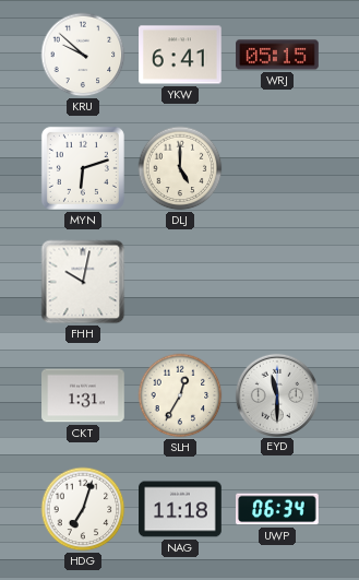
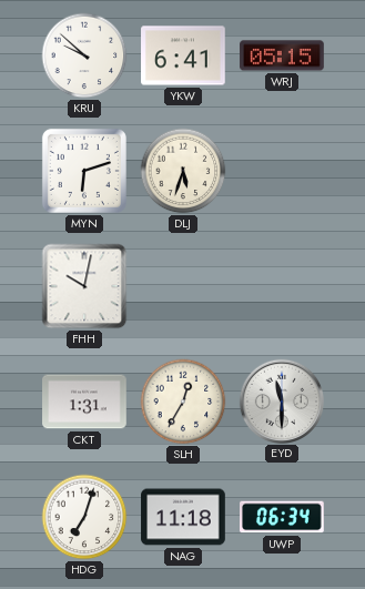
DLJ: 5:00 -> 5:33
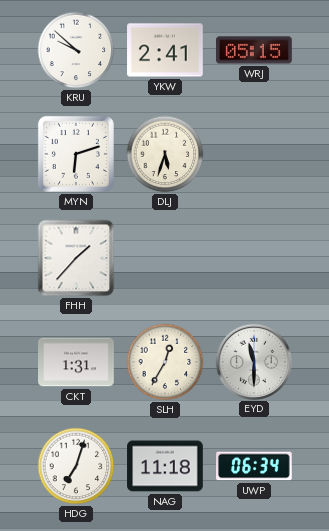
YKW: 6:41 -> 2:41
FHH: 10:02 -> 1:37
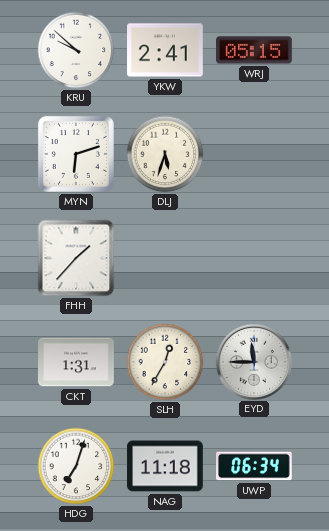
EYD: 11:30 -> 11:45
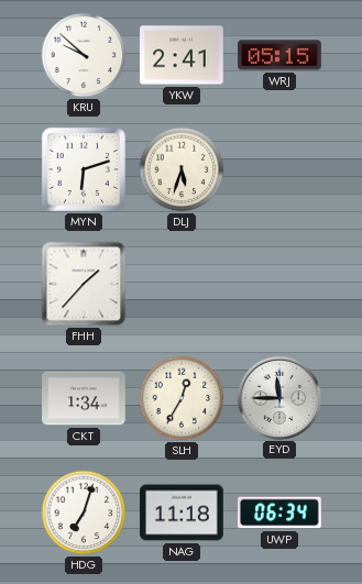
CKT: 1:31 -> 1:34
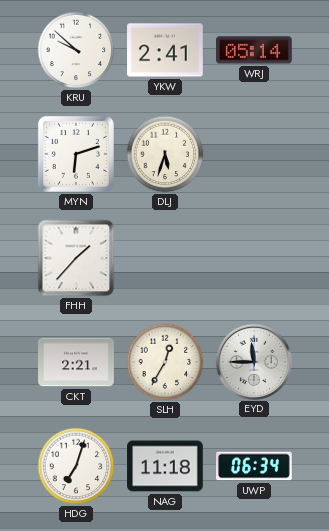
WRJ: 05:15 -> 05:14
CKT: 1:34 -> 2:21
